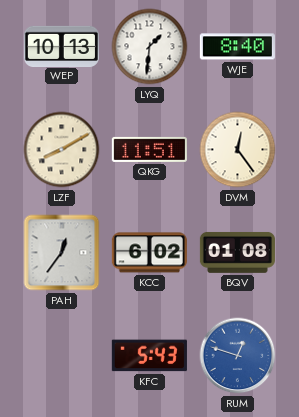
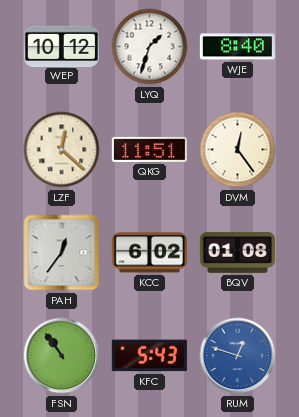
WEP: 10:13 -> 10:12
LYQ: 1:31 -> 1:33
LZF: 8:10 -> 12:22
FSN: none -> 10:54
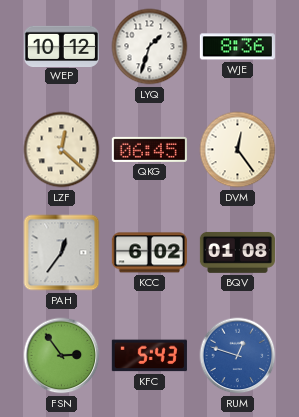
WJE: 8:40 -> 8:36
QKG: 11:51 -> 06:45
FSN: 10:54 -> 2:54
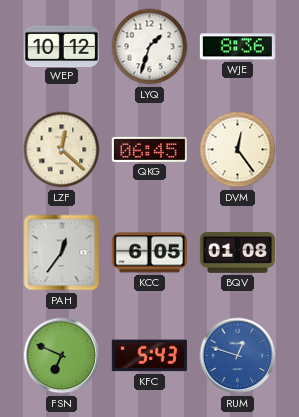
KCC: 6:02 -> 6:05
FSN: 2:54 -> 6:49
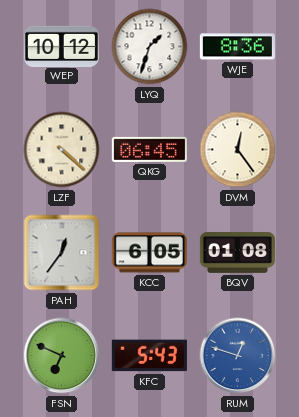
LZF: 12:22 -> 4:22
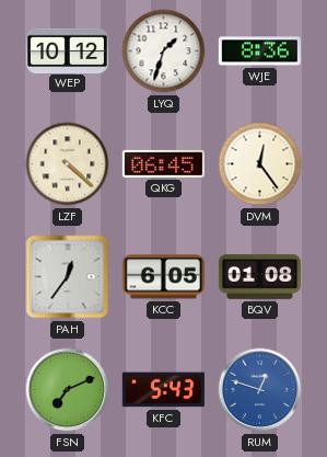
FSN: 6:49 -> 7:11
